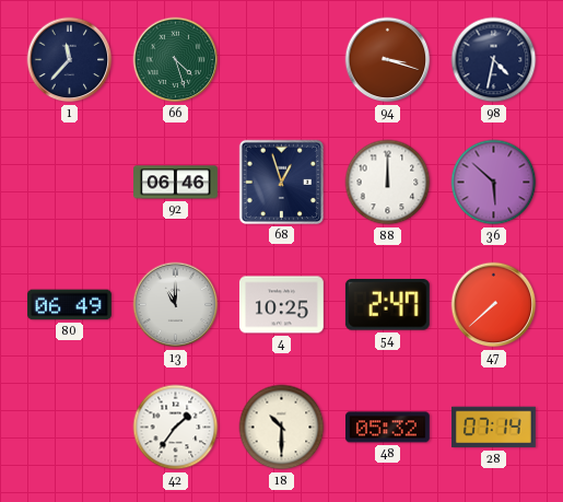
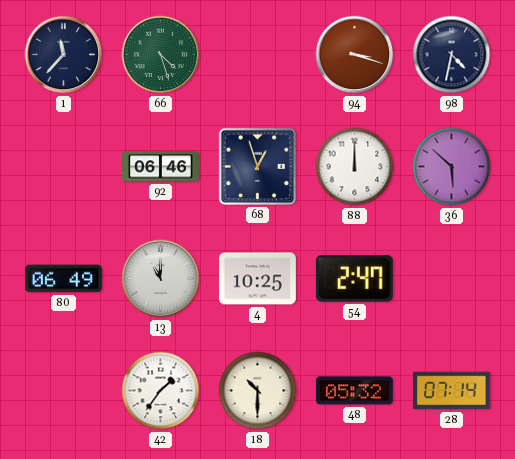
47: 7:38 -> none
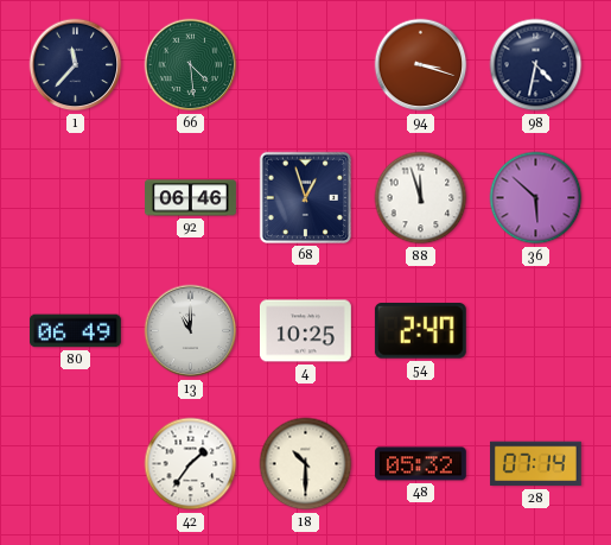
66: 4:27 -> 4:29
88: 12:00 -> 11:57
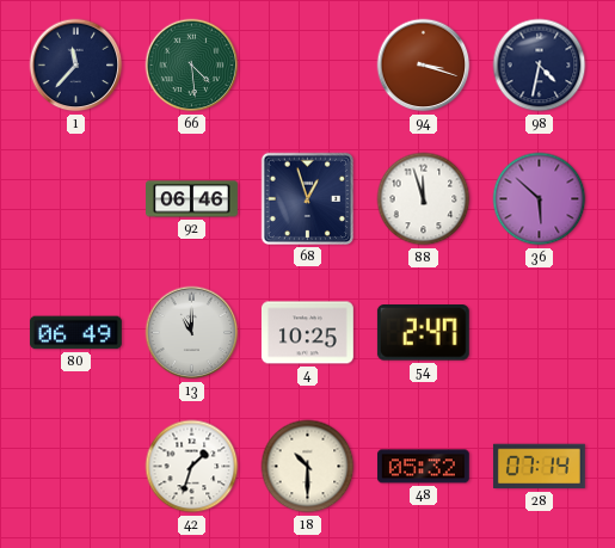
42: 1:36 -> 1:33
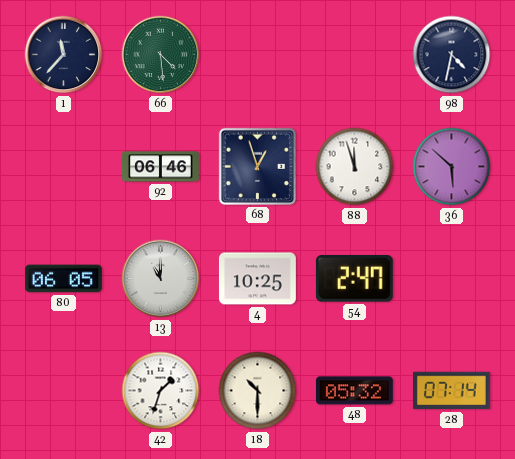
94: 3:18 -> none
80: 06:49 -> 06:05
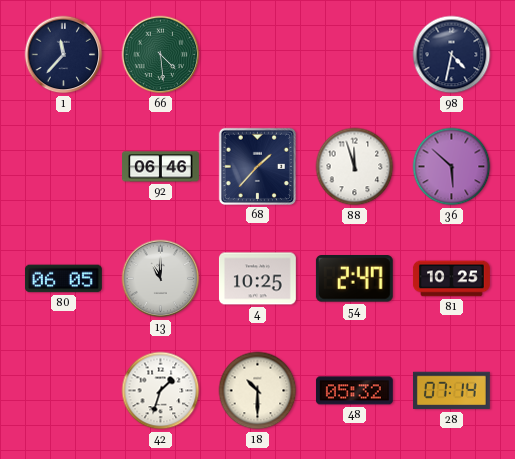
68: 12:57 -> 1:37
81: none -> 10:25
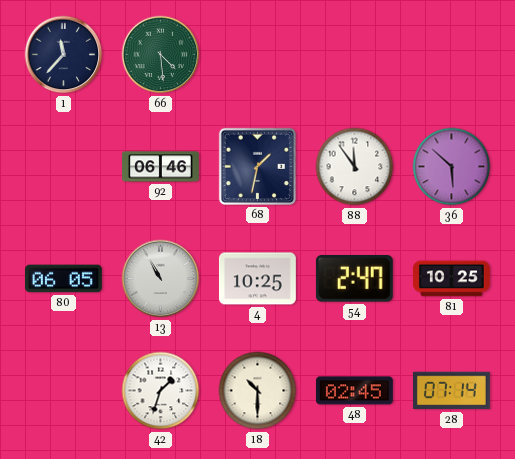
98: 4:32 -> none
68: 1:37 -> 1:32
88: 11:57 -> 11:54
13: 11:00 -> 10:55
48: 05:32 -> 02:45
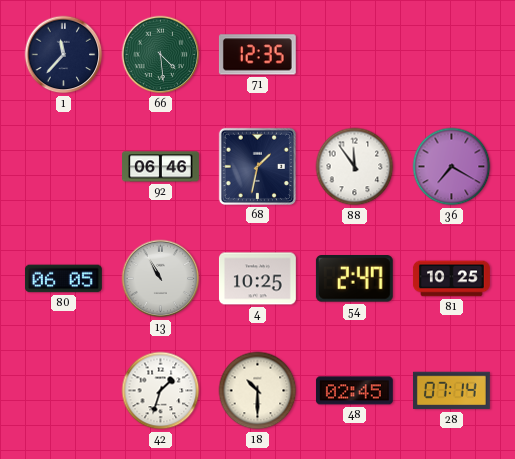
71: none -> 12:35
36: 5:52 -> 7:20
